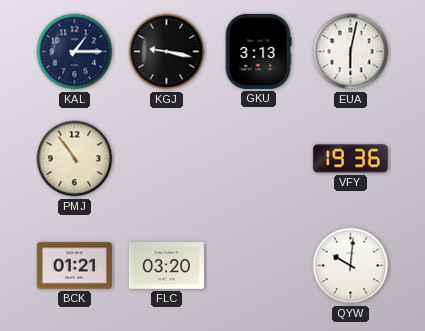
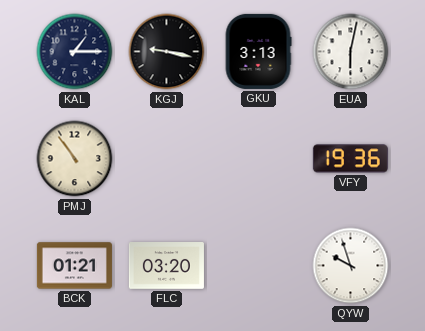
QYW: 10:01 -> 9:57
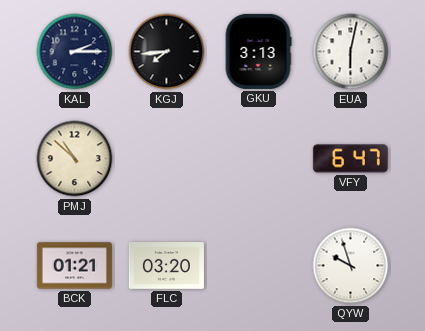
KAL: 1:15 -> 2:15
KGJ: 9:17 -> 7:44
PMJ: 10:54 -> 10:52
VFY: 19:36 -> 6:47
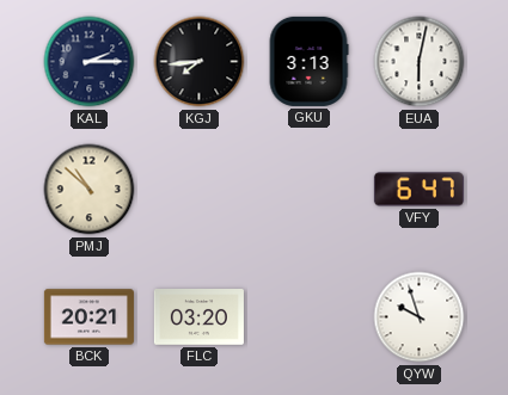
BCK: 01:21 -> 20:21
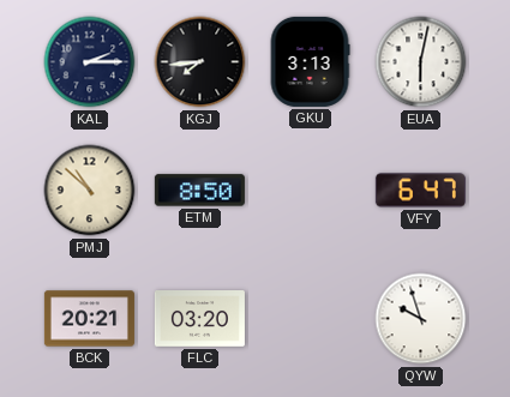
ETM: none -> 8:50
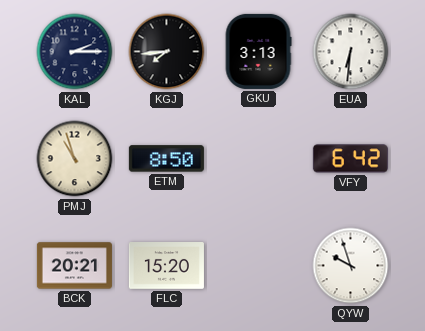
EUA: 6:02 -> 6:31
PMJ: 10:52 -> 10:57
VFY: 6:47 -> 6:42
FLC: 03:20 -> 15:20
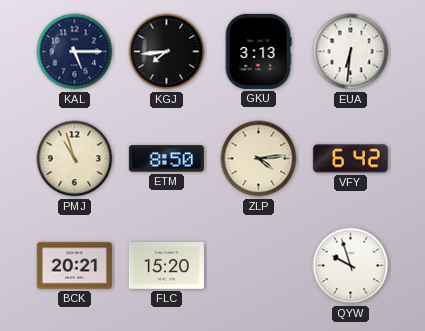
KAL: 2:15 -> 5:15
ZLP: none -> 4:14
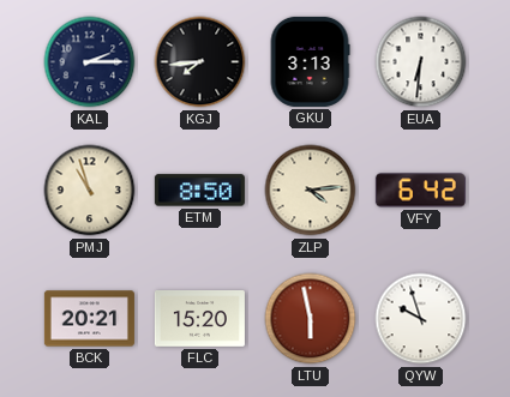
KAL: 5:15 -> 2:15
LTU: none -> 5:58
